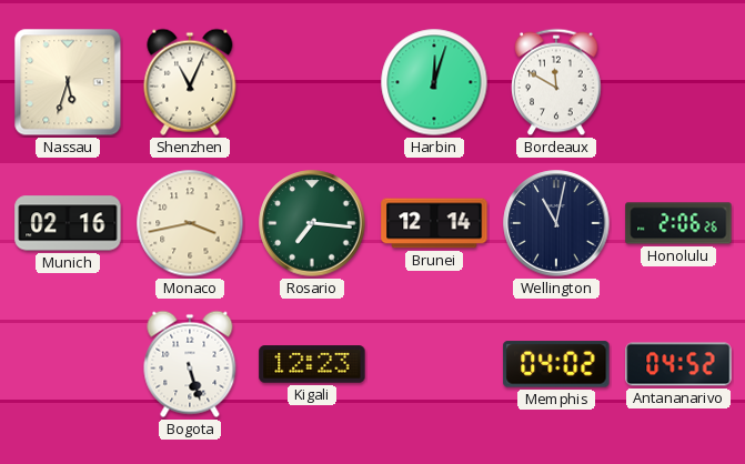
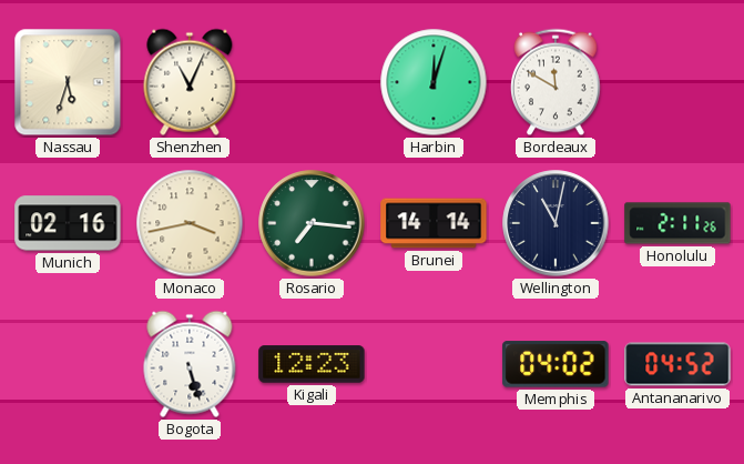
Brunei: 12:14 -> 14:14
Honolulu: 2:06 -> 2:11
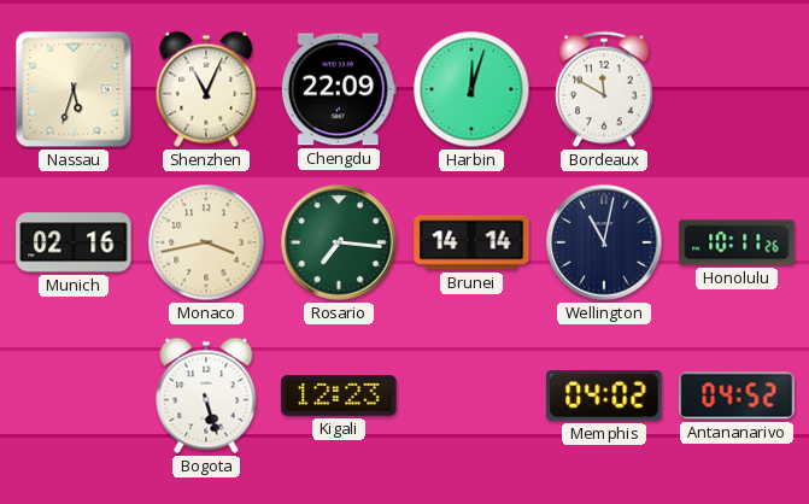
Chengdu: none -> 22:09
Honolulu: 2:11 -> 10:11
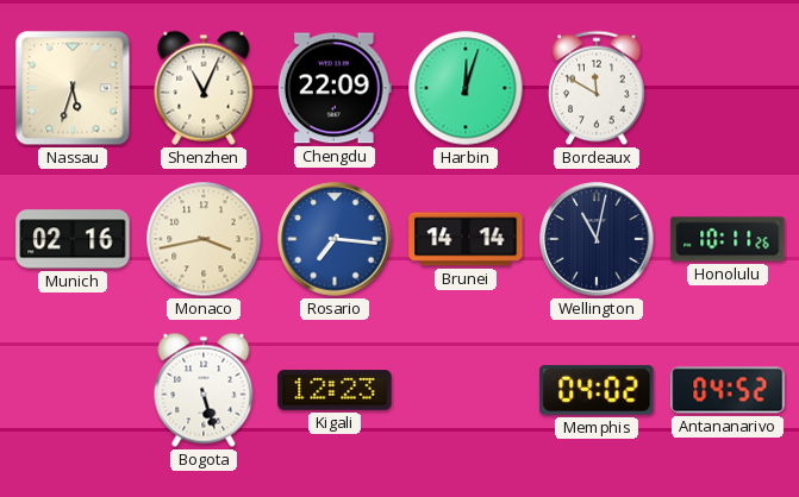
Rosario dial: green -> blue
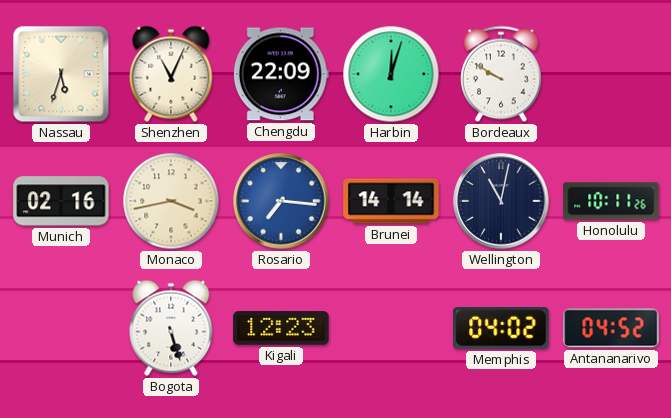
Bordeaux: 11:50 -> 9:50
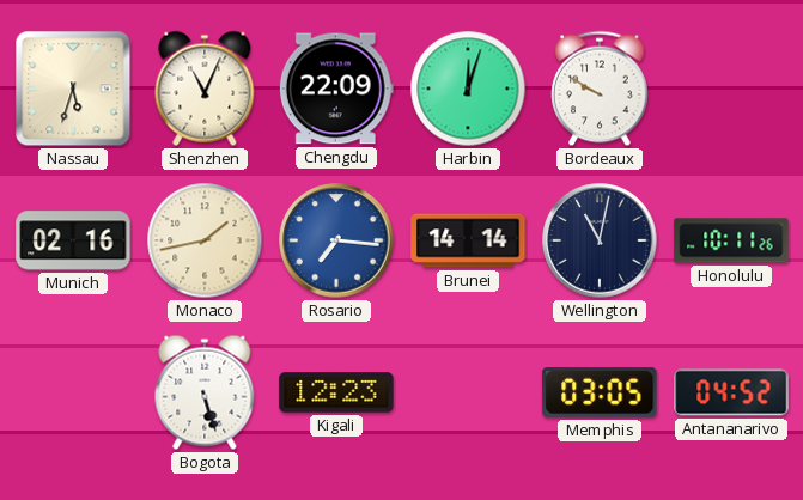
Monaco: 3:43 -> 1:43
Memphis: 04:02 -> 03:05
